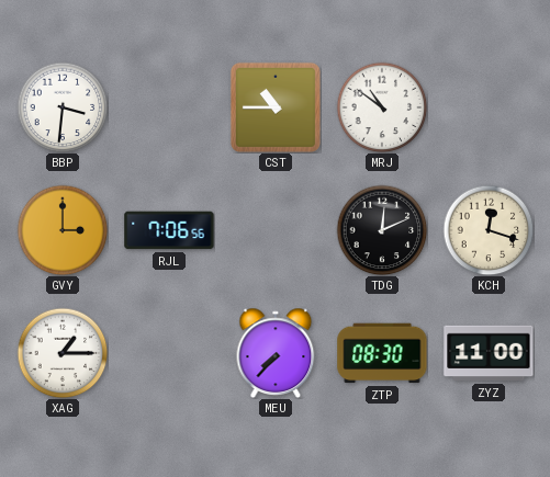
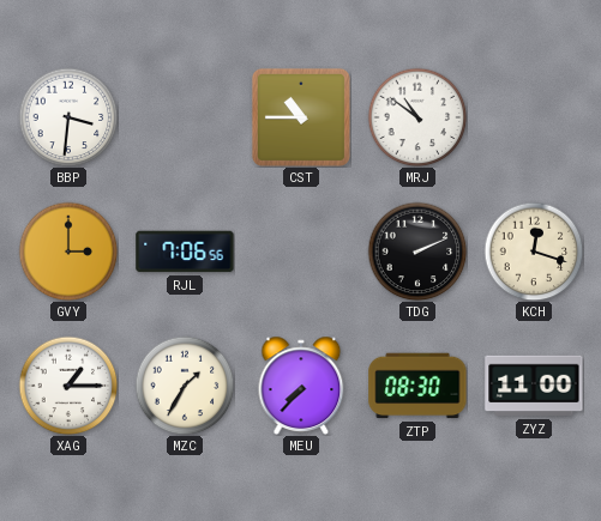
TDG: 12:11 -> 2:11
MZC: none -> 1:35
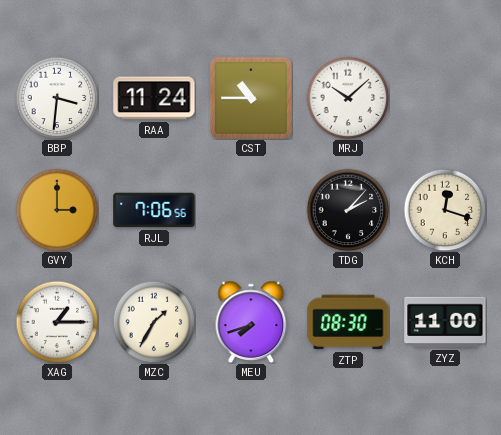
RAA: none -> 11:24
MRJ: 10:51 -> 10:08
TDG: 2:11 -> 2:07
MEU: 7:37 -> 7:42
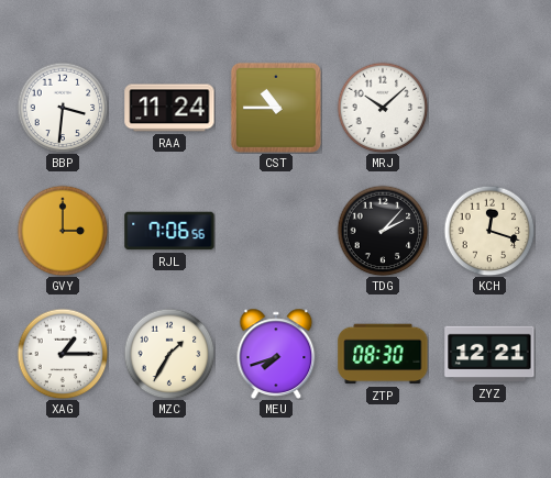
ZYZ: 11:00 -> 12:21
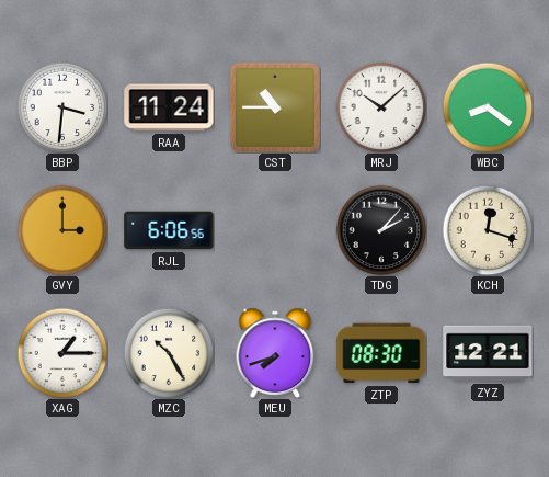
WBC: none -> 8:21
RJL: 7:06 -> 6:06
MZC: 1:35 -> 10:25
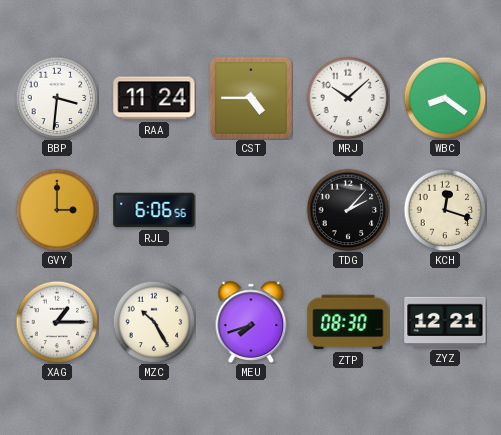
CST: 10:45 -> 4:45
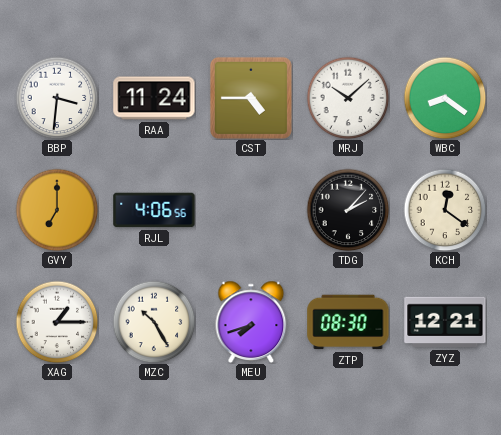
GVY: 3:00 -> 7:00
RJL: 6:06 -> 4:06
KCH: 12:18 -> 12:21
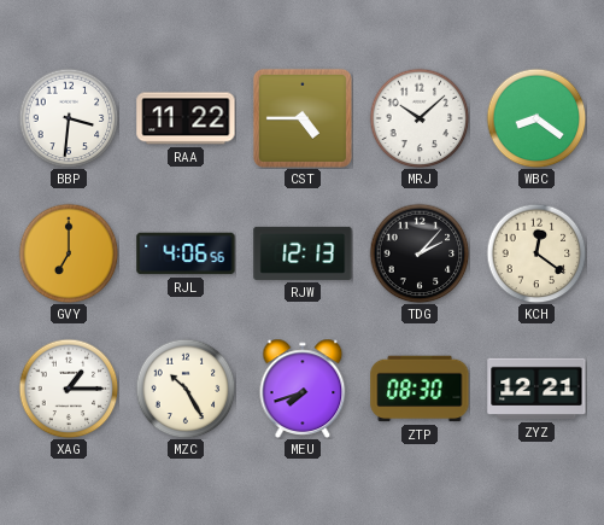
RAA: 11:24 -> 11:22
RJW: none -> 12:13
